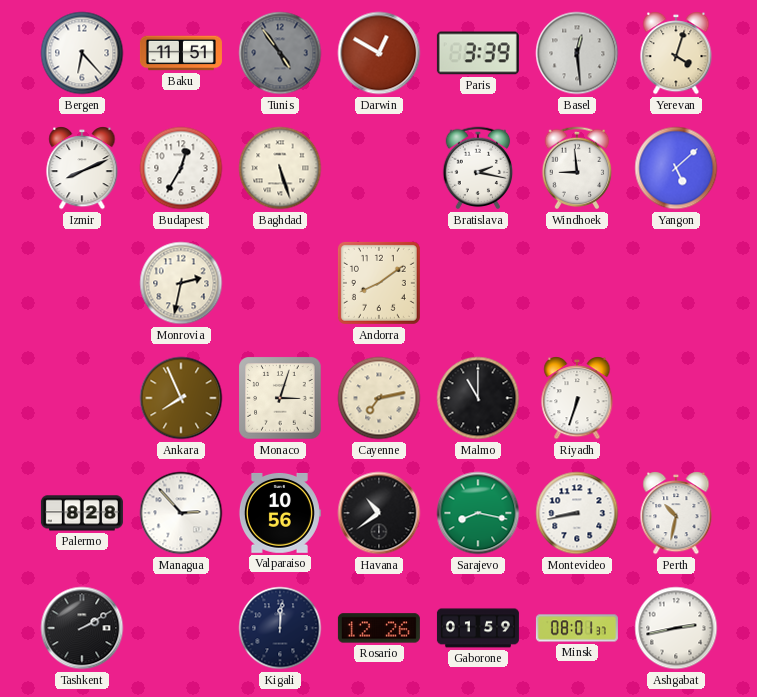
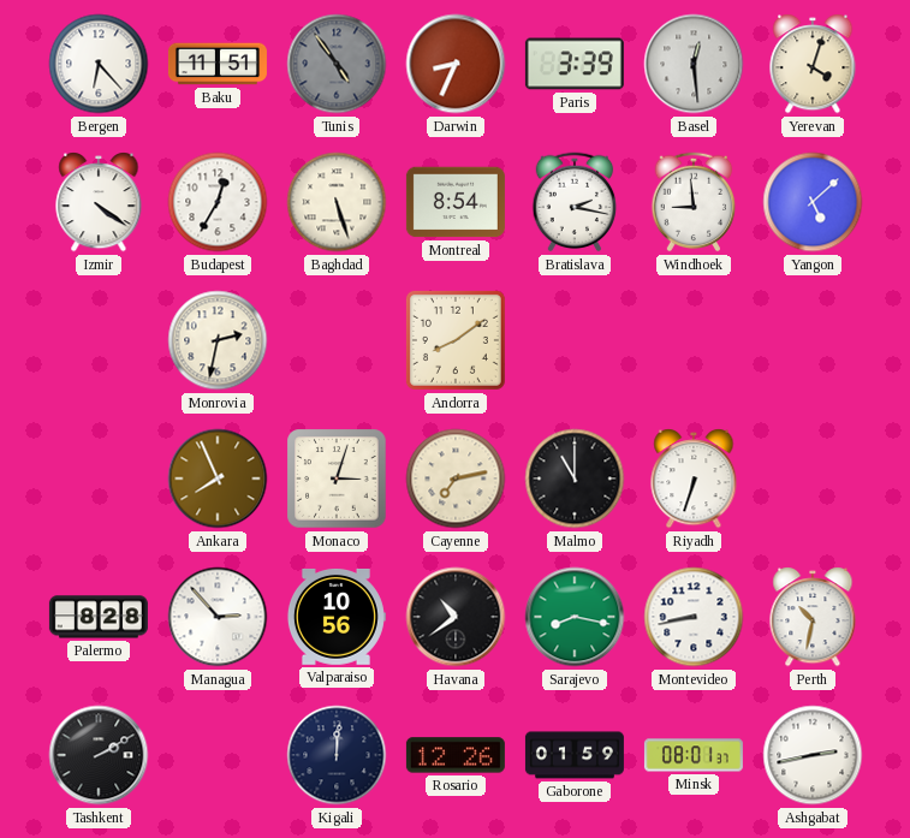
Darwin: 12:50 -> 8:34
Izmir: 8:11 -> 4:21
Montreal: none -> 8:54
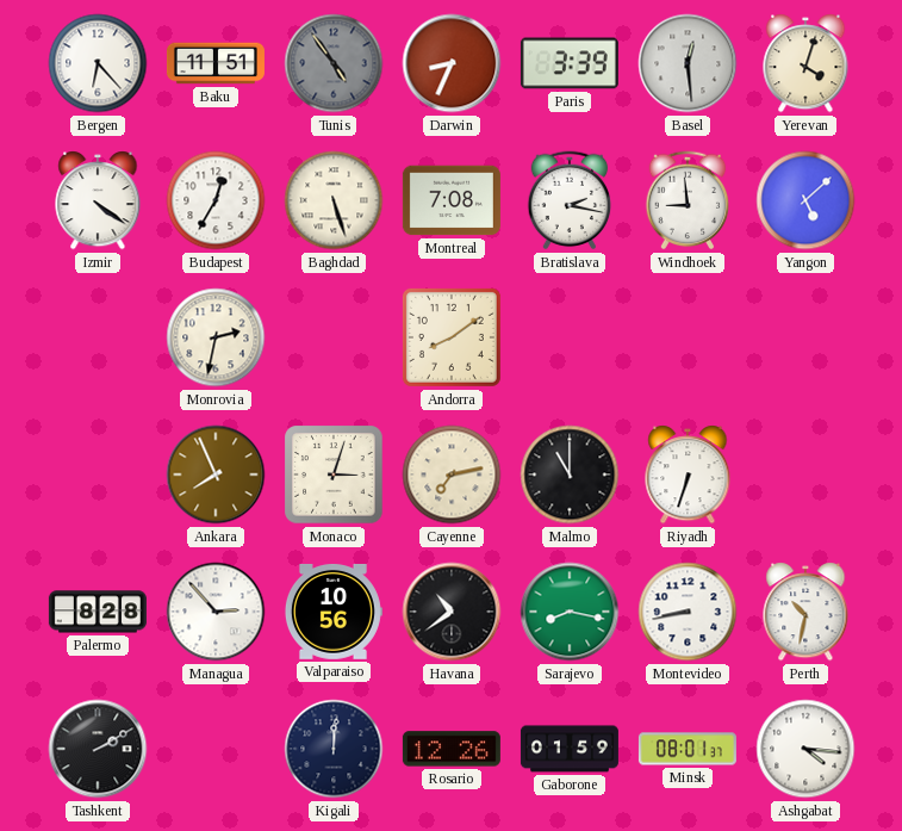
Montreal: 8:54 -> 7:08
Ashgabat: 2:43 -> 4:16
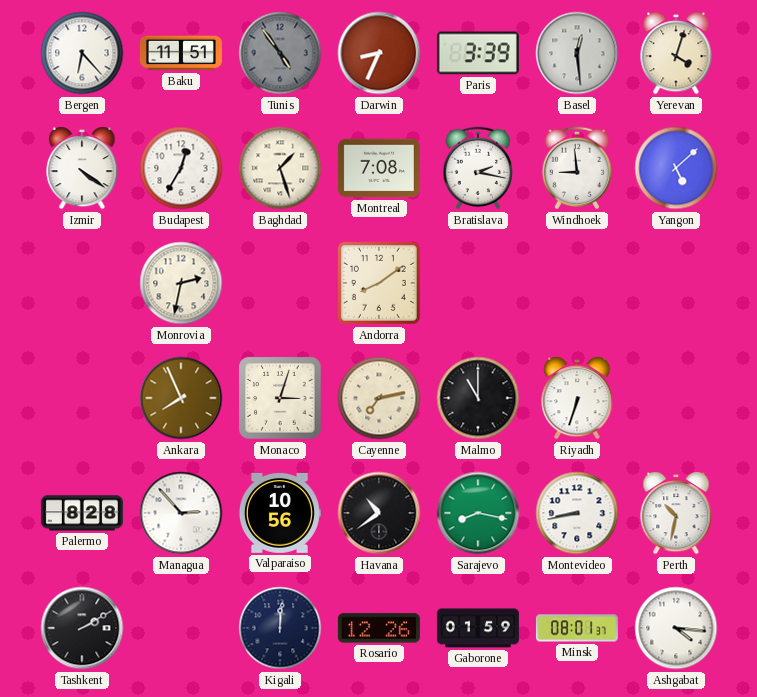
Baghdad: 5:27 -> 1:27
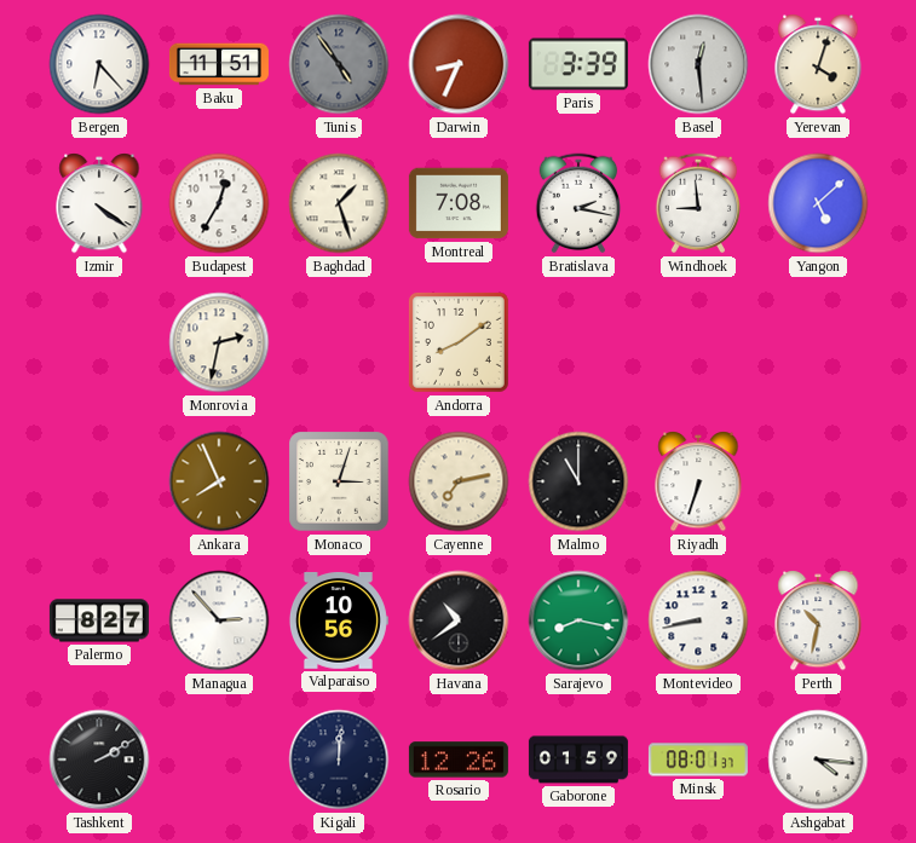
Palermo: 8:28 -> 8:27
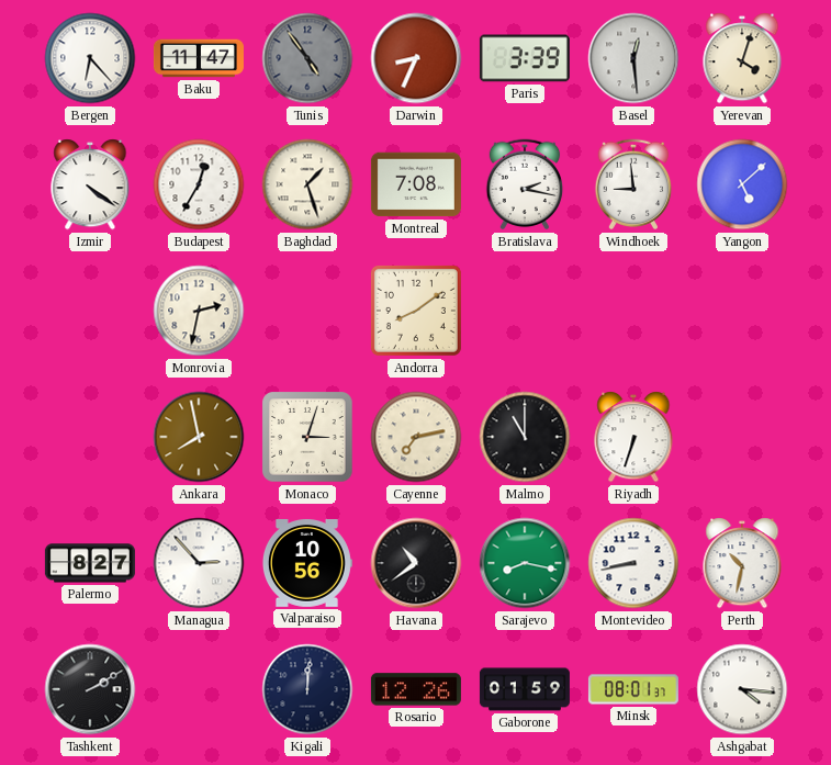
Baku: 11:51 -> 11:47
Ankara: 7:56 -> 7:58
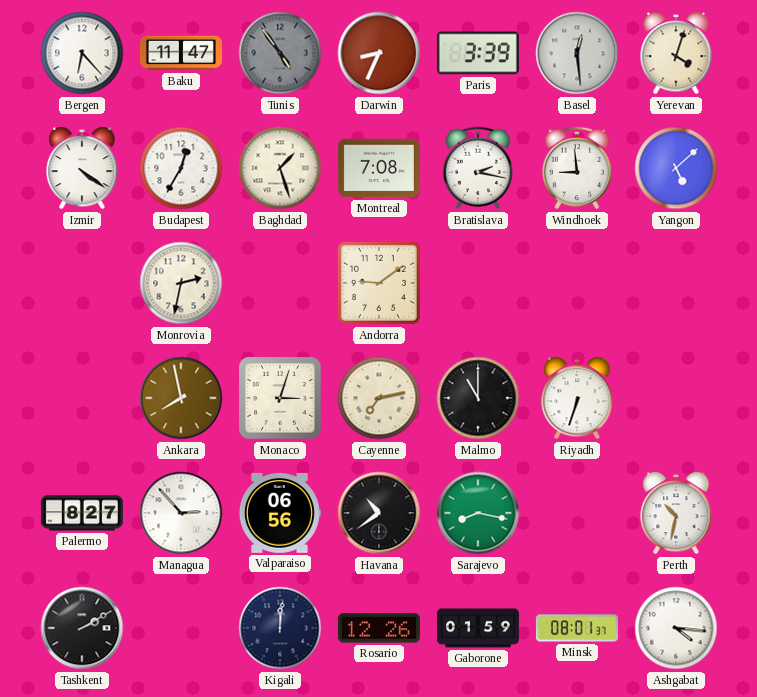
Andorra: 8:09 -> 9:09
Valparaiso: 10:56 -> 06:56
Montevideo: 8:43 -> none
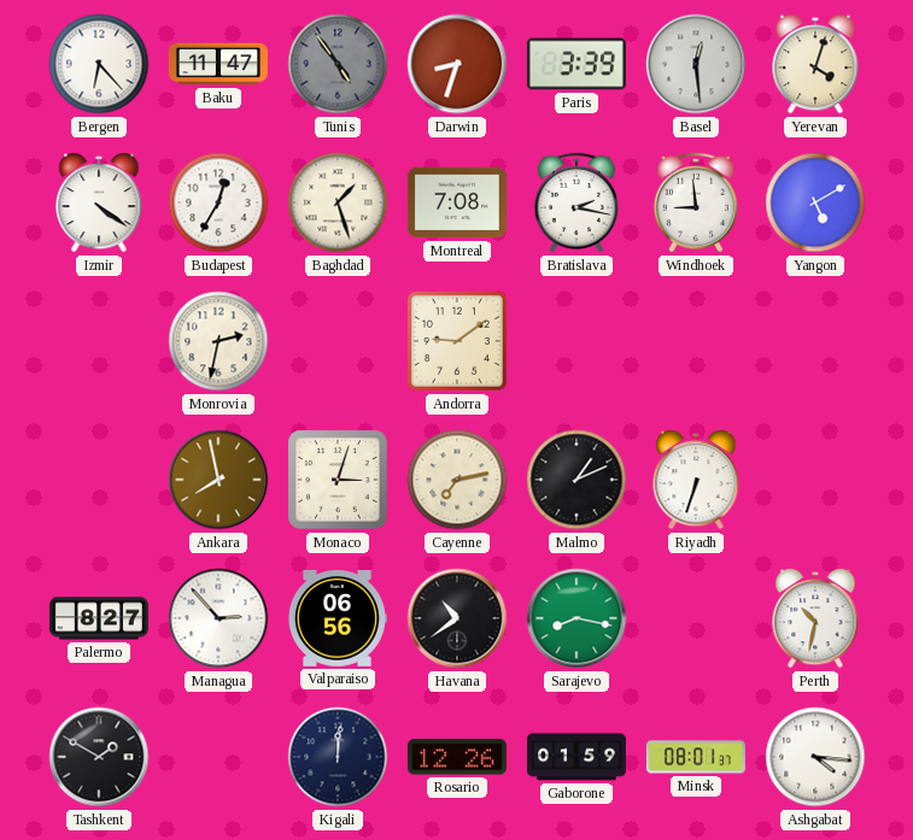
Darwin: 8:34 -> 8:33
Yangon: 5:08 -> 5:10
Malmo: 11:00 -> 1:11
Tashkent: 2:10 -> 1:50
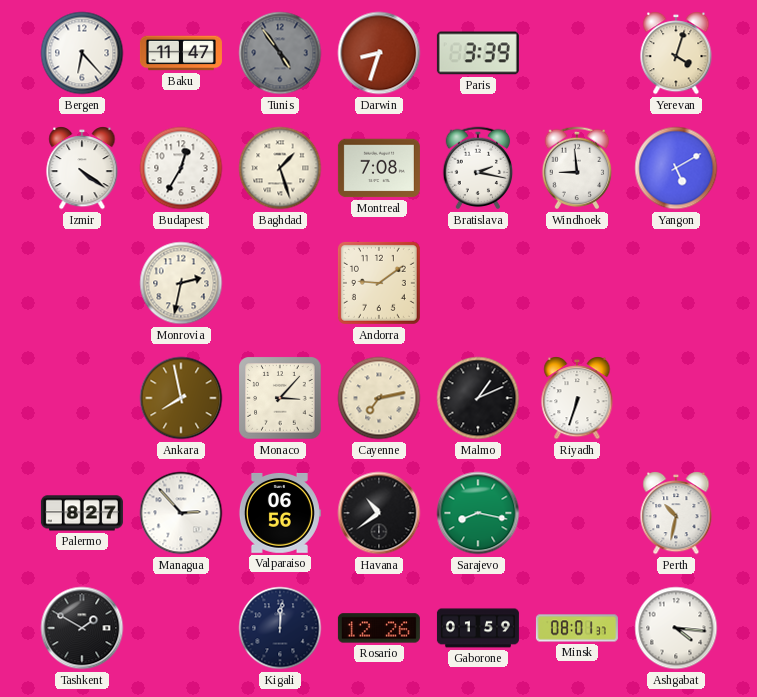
Basel: 12:29 -> none
Monaco: 3:03 -> 3:07
